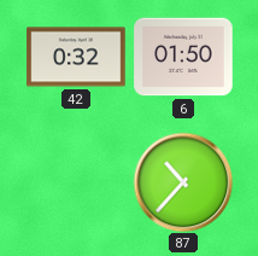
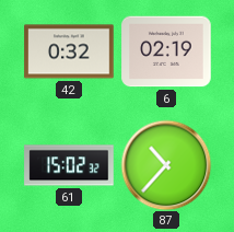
6: 01:50 -> 02:19
61: none -> 15:02
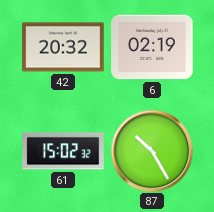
42: 0:32 -> 20:32
87: 10:37 -> 10:25
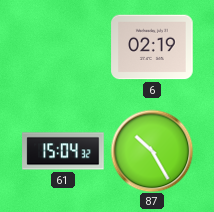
42: 20:32 -> none
61: 15:02 -> 15:04
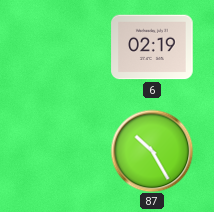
61: 15:04 -> none
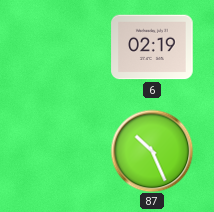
87: 10:25 -> 10:26
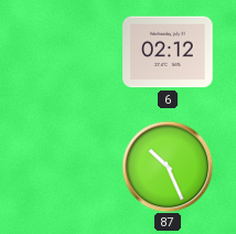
6: 02:19 -> 02:12
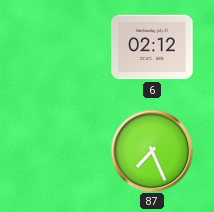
87: 10:26 -> 7:26
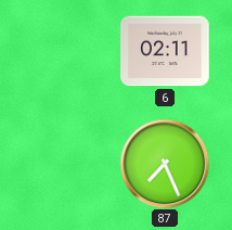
6: 02:12 -> 02:11
